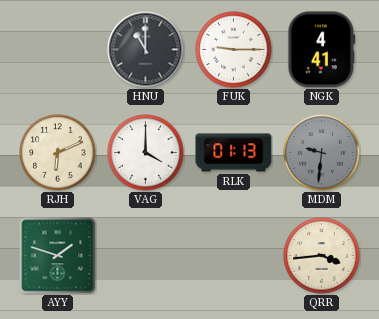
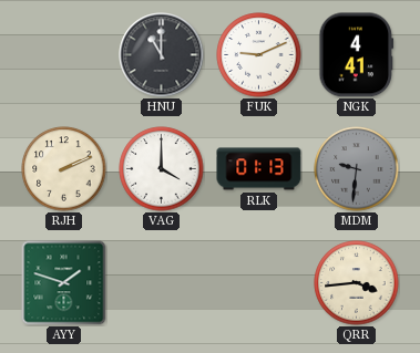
FUK: 9:15 -> 9:11
RJH: 6:11 -> 2:11
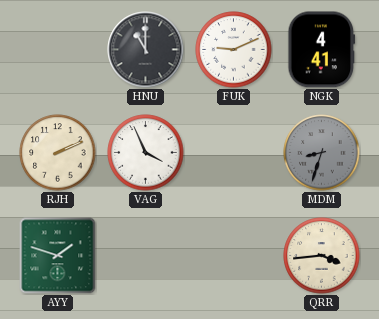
VAG: 4:00 -> 3:56
RLK: 01:13 -> none
MDM: 9:31 -> 8:33
